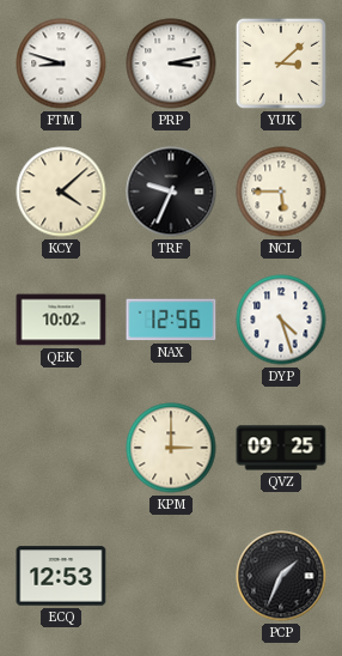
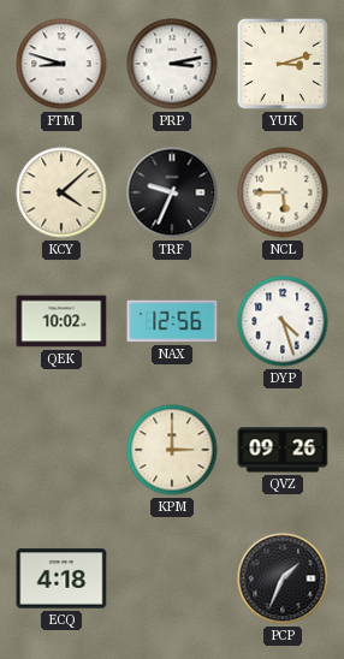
YUK: 3:08 -> 3:12
QVZ: 09:25 -> 09:26
ECQ: 12:53 -> 4:18
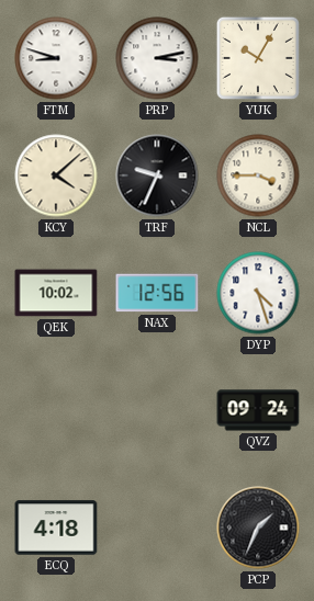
YUK: 3:12 -> 10:05
NCL: 5:45 -> 3:45
KPM: 3:00 -> none
QVZ: 09:26 -> 09:24
